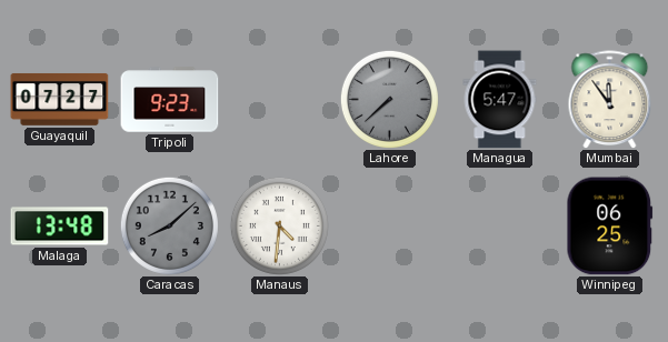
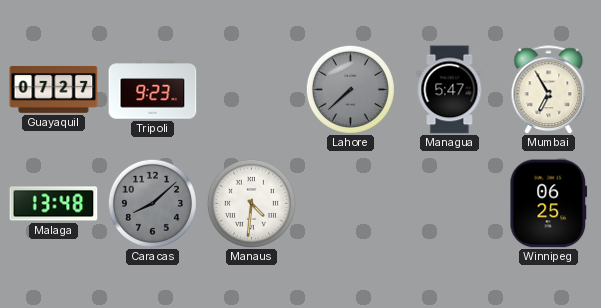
Mumbai: 11:54 -> 6:55
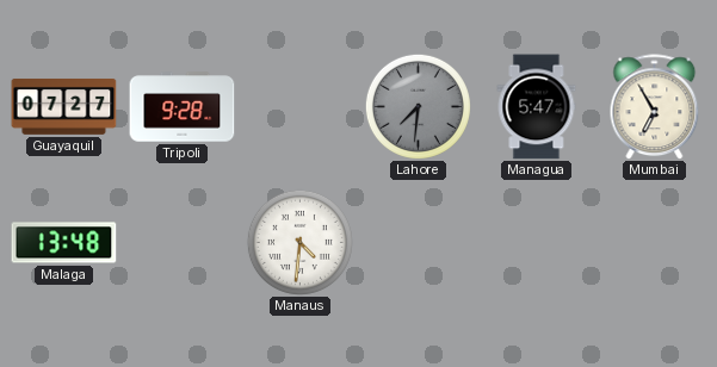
Tripoli: 9:23 -> 9:28
Lahore: 7:38 -> 7:31
Caracas: 8:08 -> none
Winnipeg: 06:25 -> none
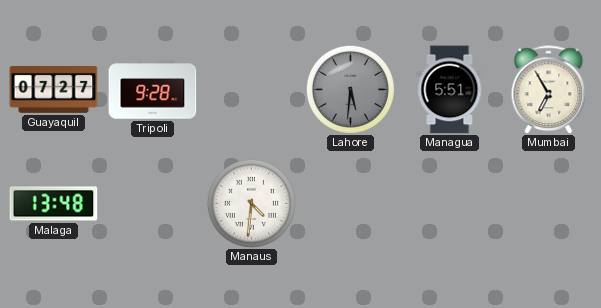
Lahore: 7:31 -> 5:31
Managua: 5:47 -> 5:51
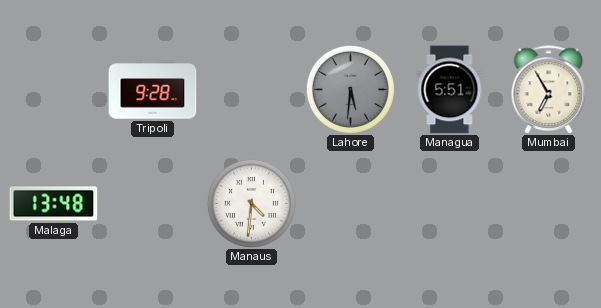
Guayaquil: 07:27 -> none
